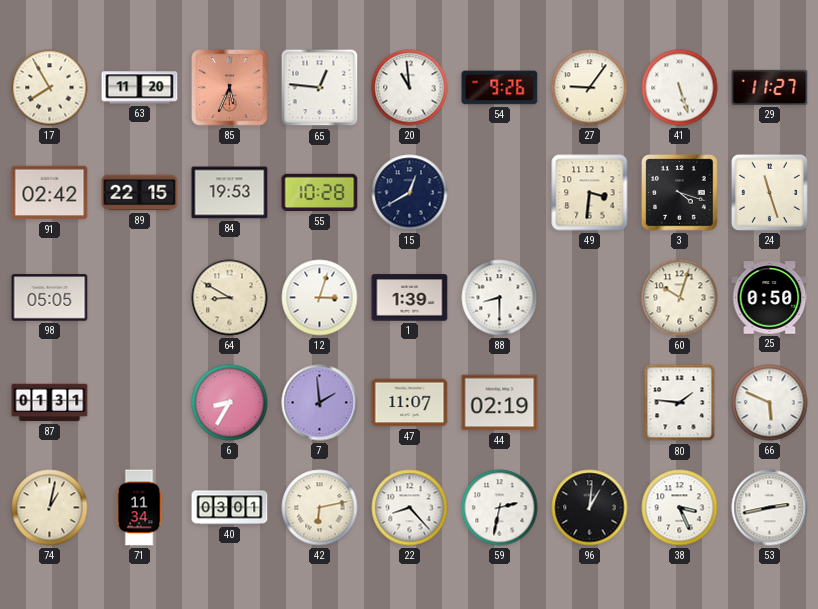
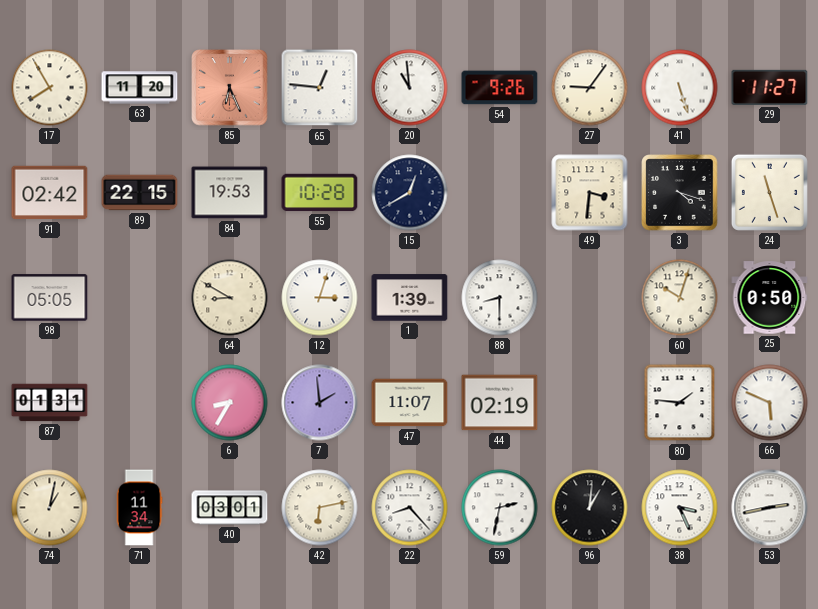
85: 5:34 -> 6:26
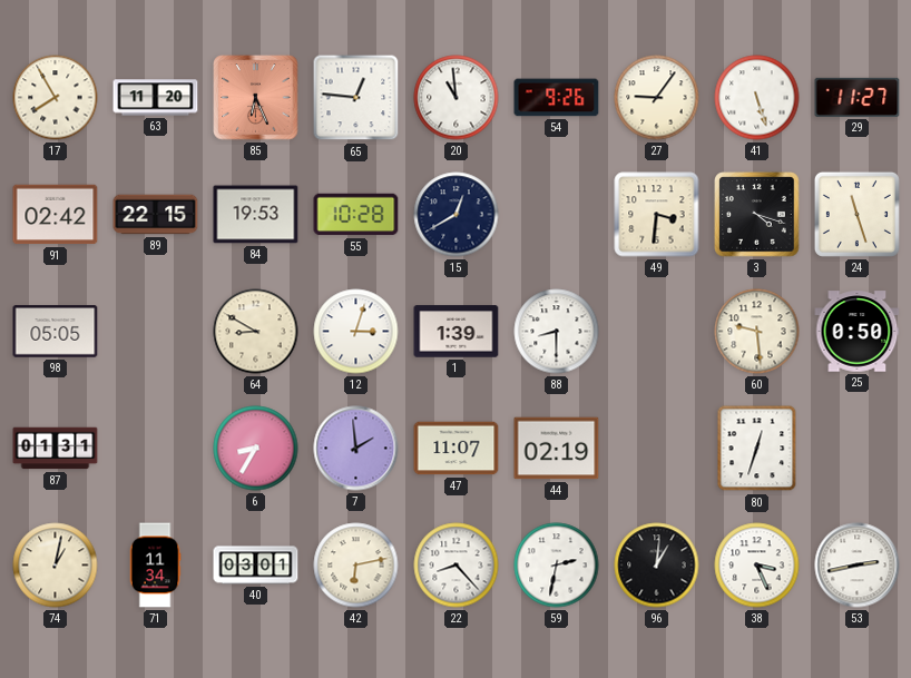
60: 10:03 -> 9:29
80: 1:46 -> 12:33
66: 5:49 -> none
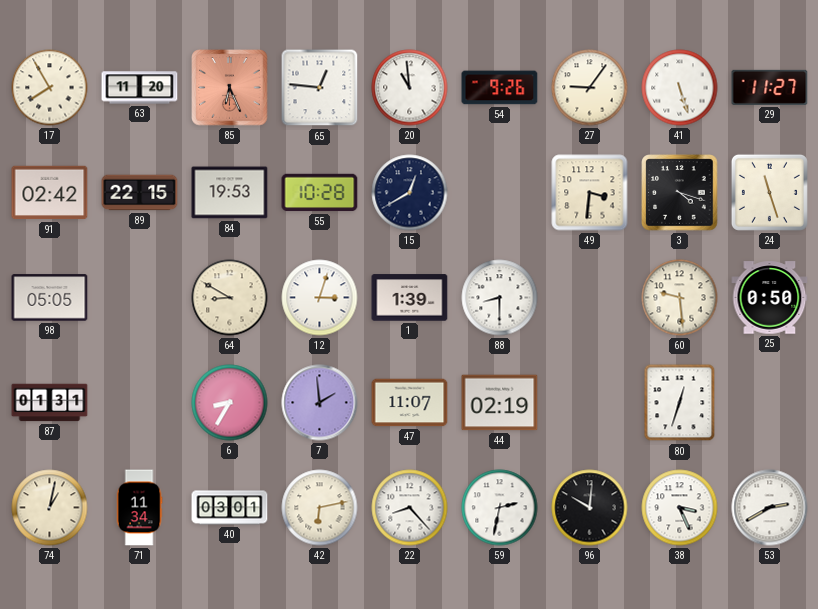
96: 1:01 -> 10:01
53: 2:43 -> 2:40
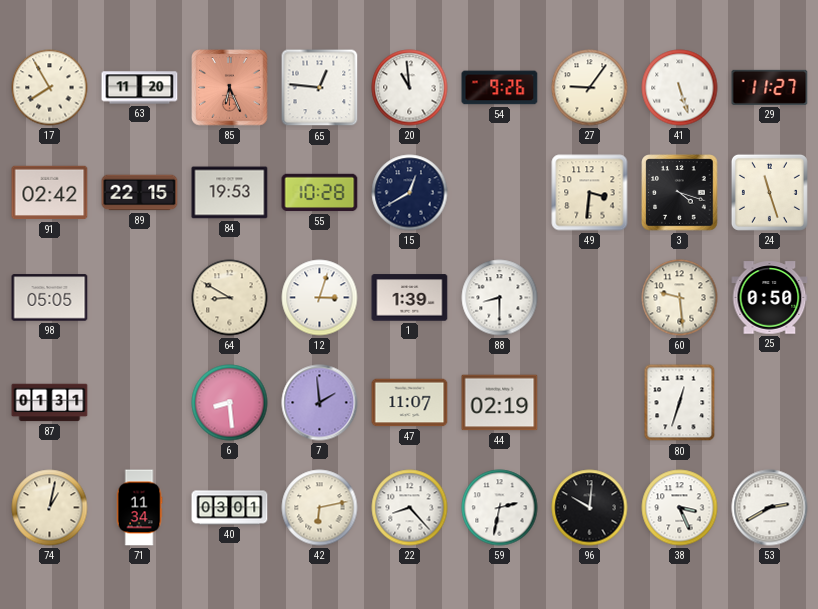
6: 8:35 -> 8:29
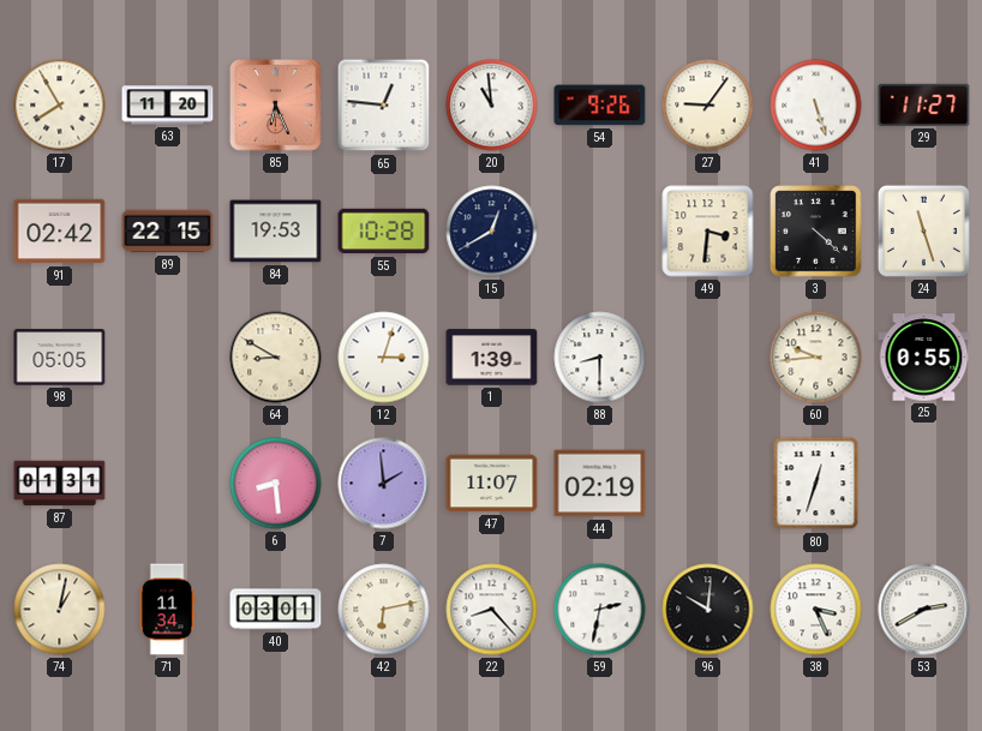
3: 4:18 -> 4:22
60: 9:29 -> 9:44
25: 0:50 -> 0:55
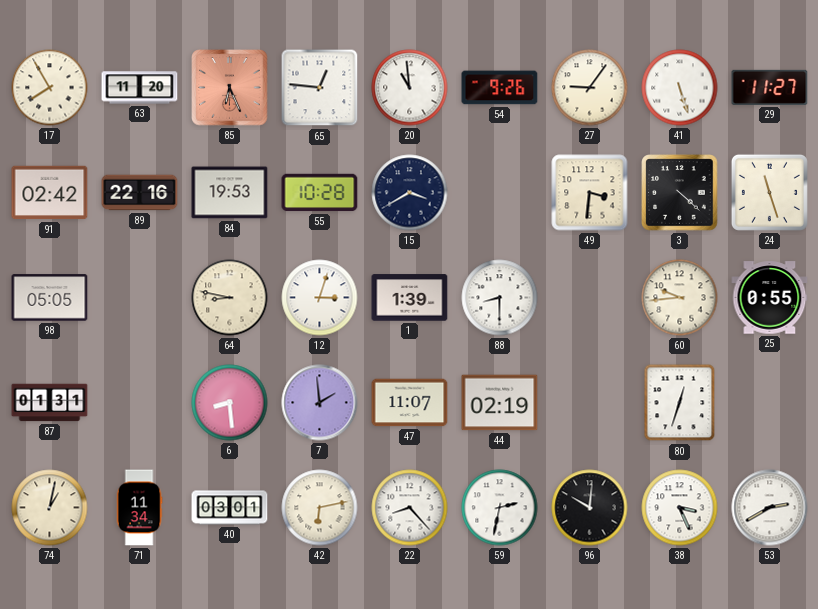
89: 22:15 -> 22:16
15: 12:40 -> 3:40
64: 8:50 -> 8:47
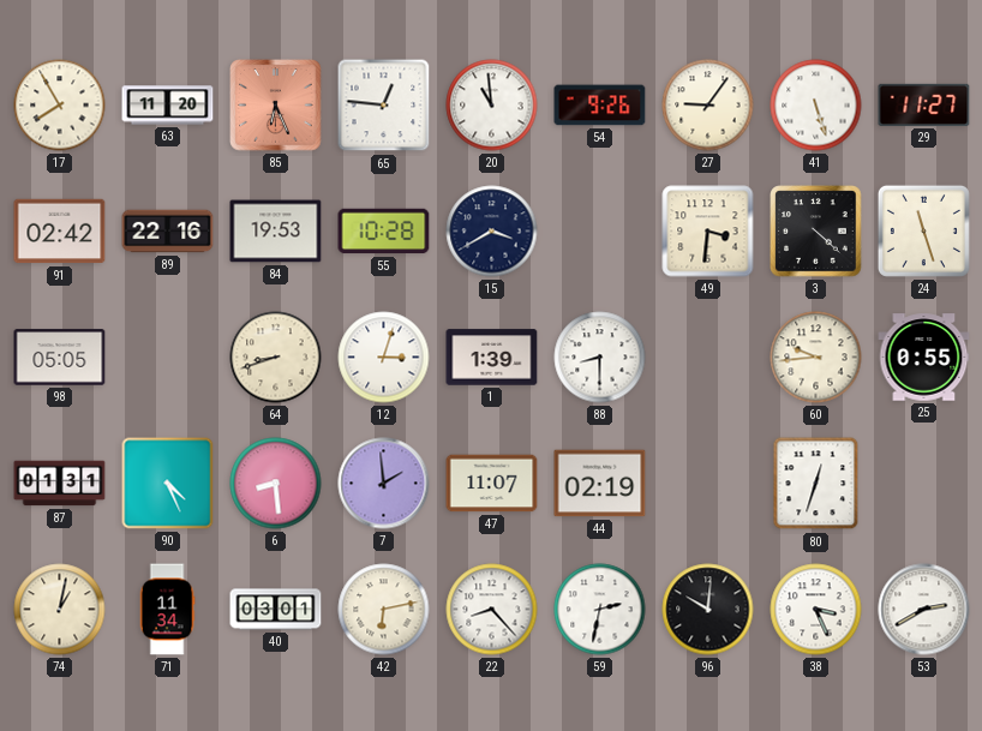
64: 8:47 -> 8:42
90: none -> 4:26
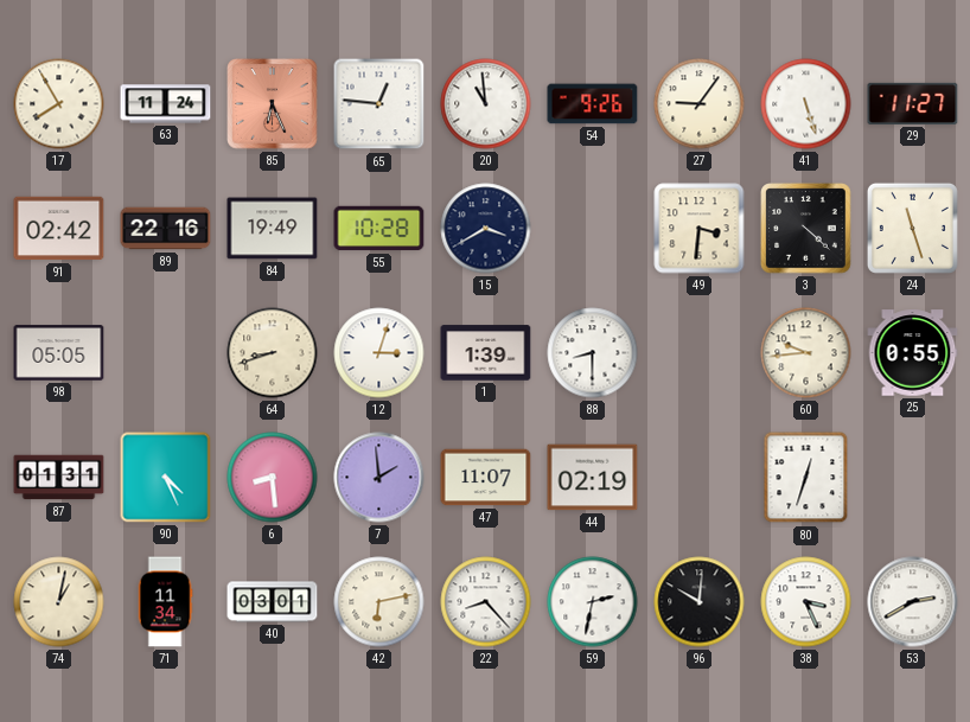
63: 11:20 -> 11:24
84: 19:53 -> 19:49
